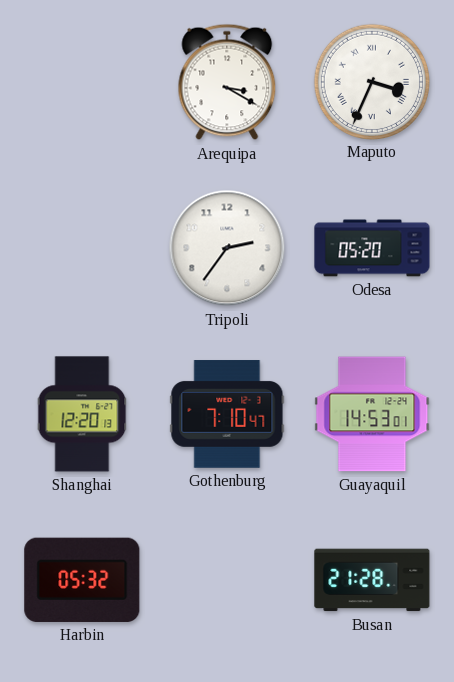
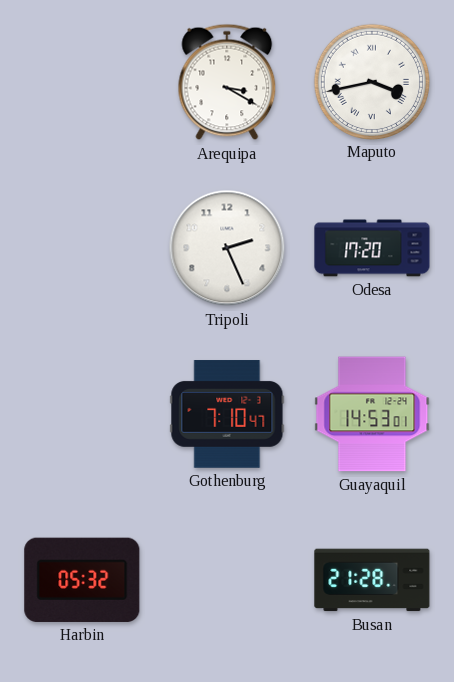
Maputo: 3:34 -> 3:43
Tripoli: 2:36 -> 2:26
Odesa: 05:20 -> 17:20
Shanghai: 12:20 -> none
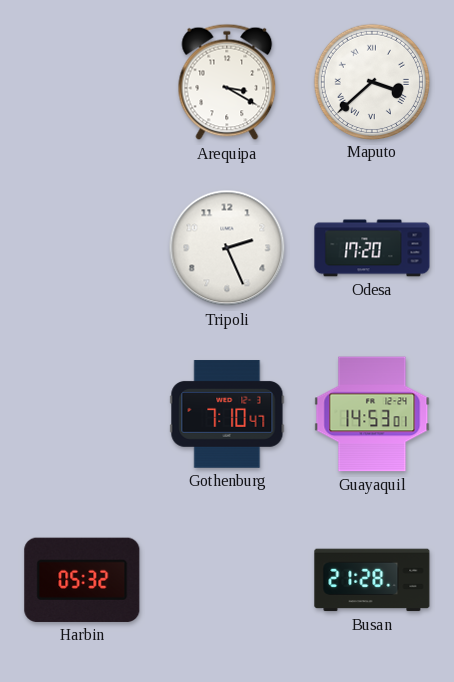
Maputo: 3:43 -> 3:38
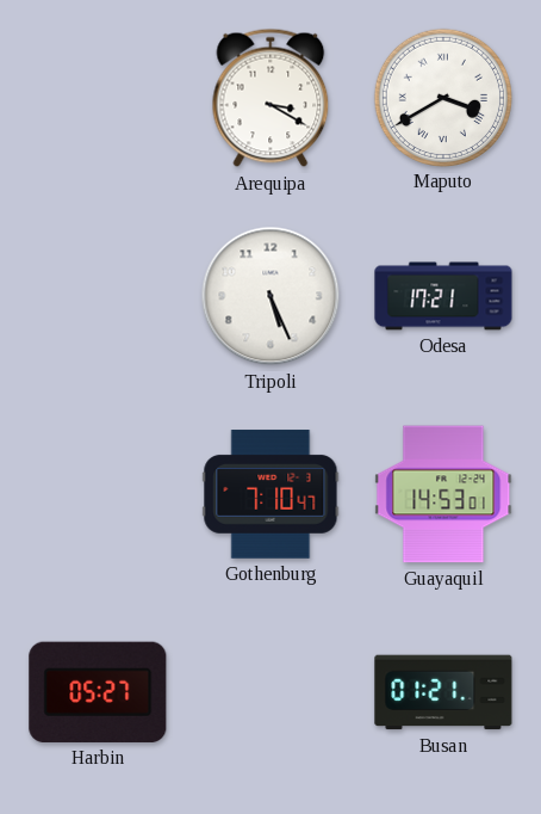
Maputo: 3:38 -> 3:40
Tripoli: 2:26 -> 5:26
Odesa: 17:20 -> 17:21
Harbin: 05:32 -> 05:27
Busan: 21:28 -> 01:21
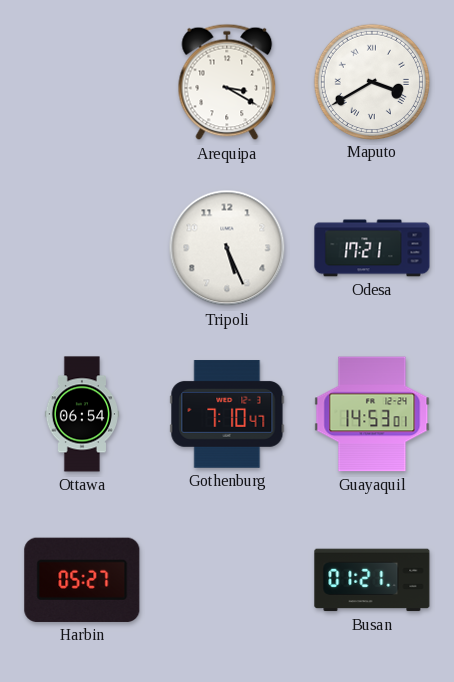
Ottawa: none -> 06:54
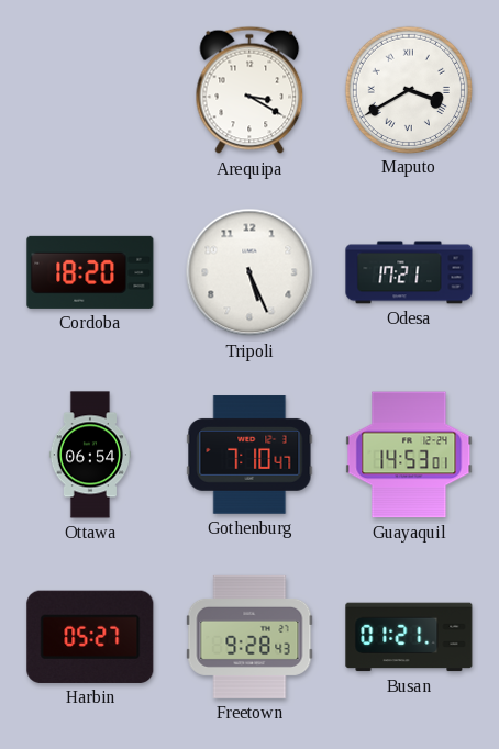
Cordoba: none -> 18:20
Freetown: none -> 9:28
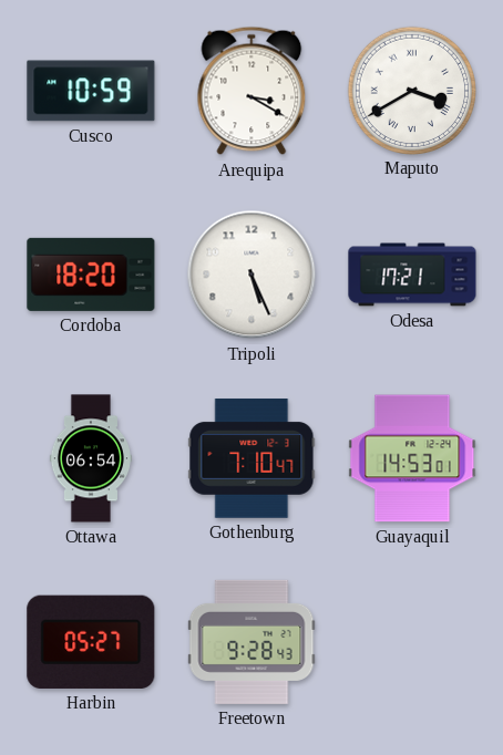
Cusco: none -> 10:59
Busan: 01:21 -> none
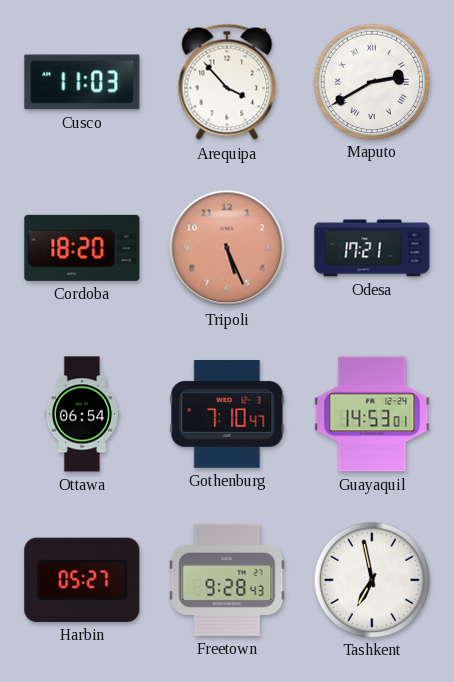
Cusco: 10:59 -> 11:03
Arequipa: 3:20 -> 3:53
Maputo: 3:40 -> 2:40
Tripoli dial: white -> salmon
Tashkent: none -> 6:58
